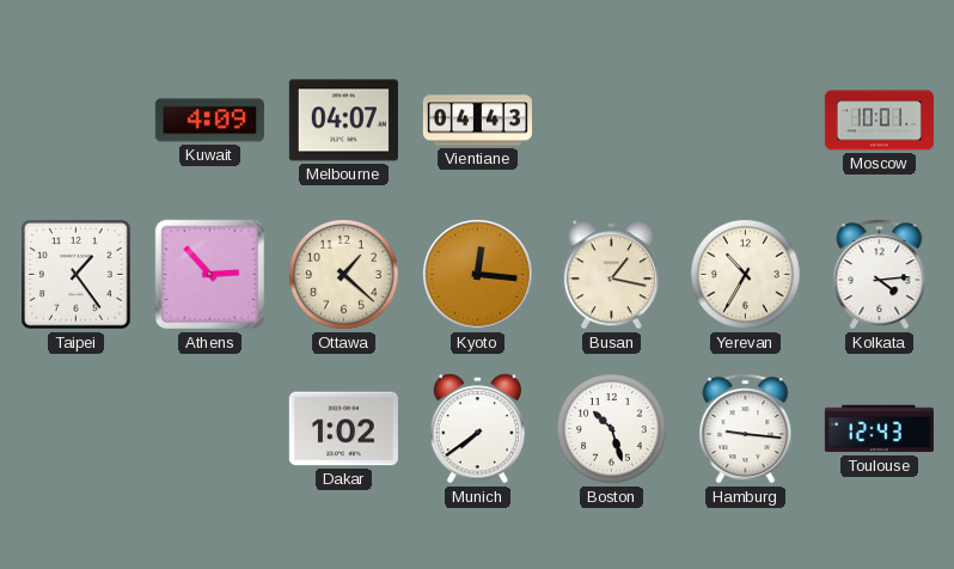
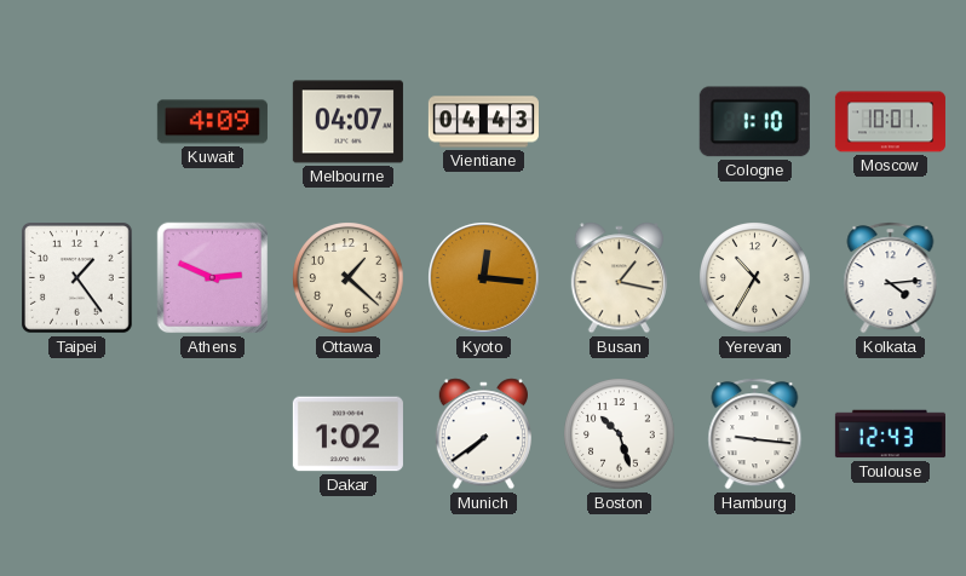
Cologne: none -> 1:10
Athens: 2:53 -> 2:49
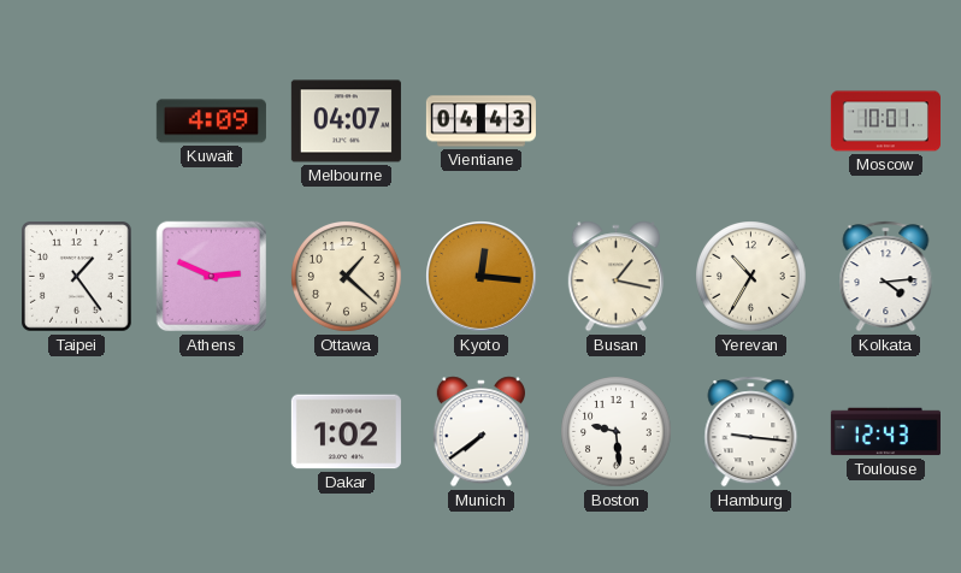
Cologne: 1:10 -> none
Boston: 10:27 -> 9:29
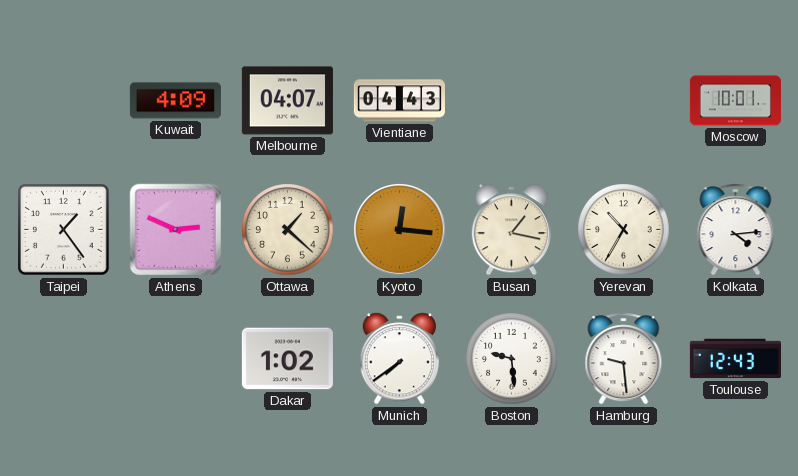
Hamburg: 9:16 -> 9:29
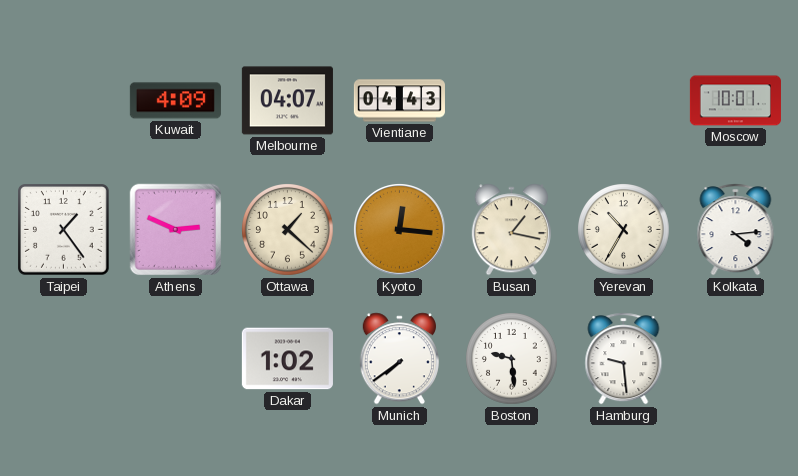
Toulouse: 12:43 -> none
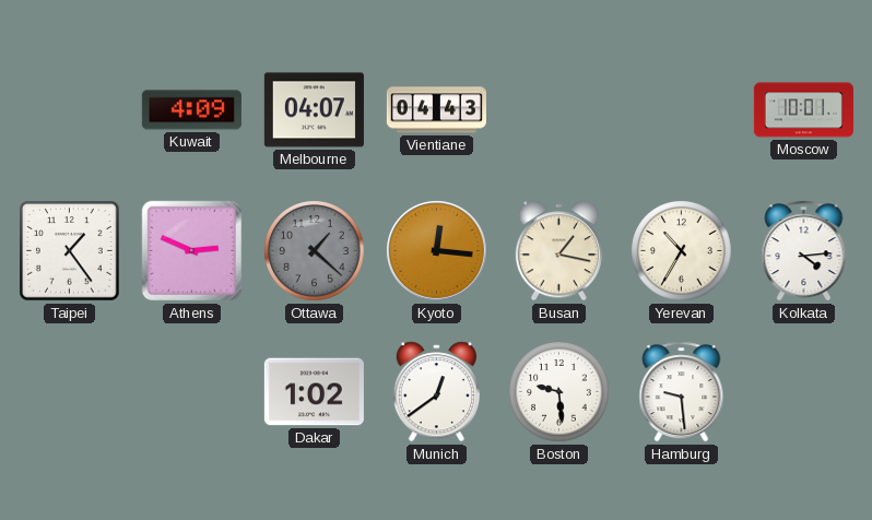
Ottawa dial: cream -> grey
Munich: 7:39 -> 12:39
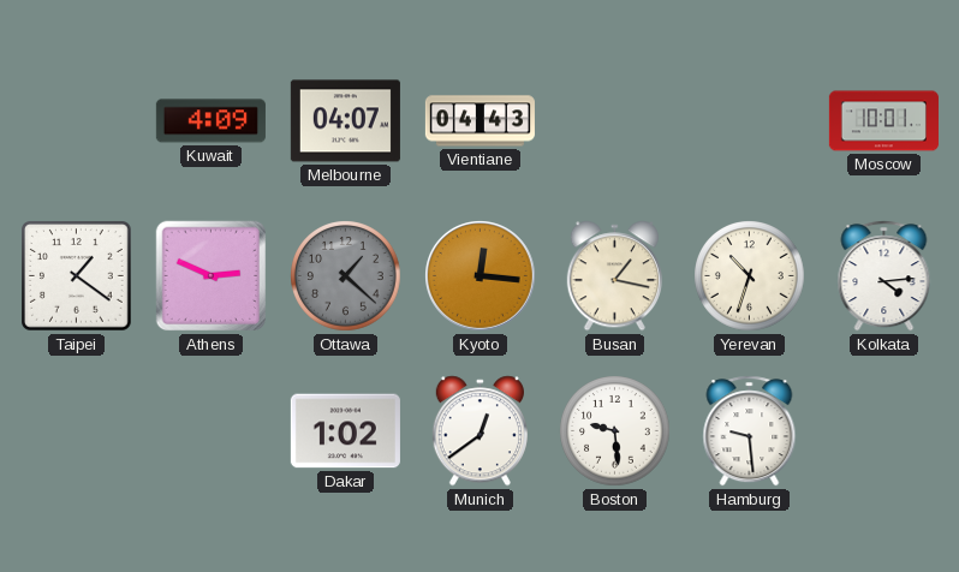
Taipei: 1:24 -> 1:21
Yerevan: 10:35 -> 10:33
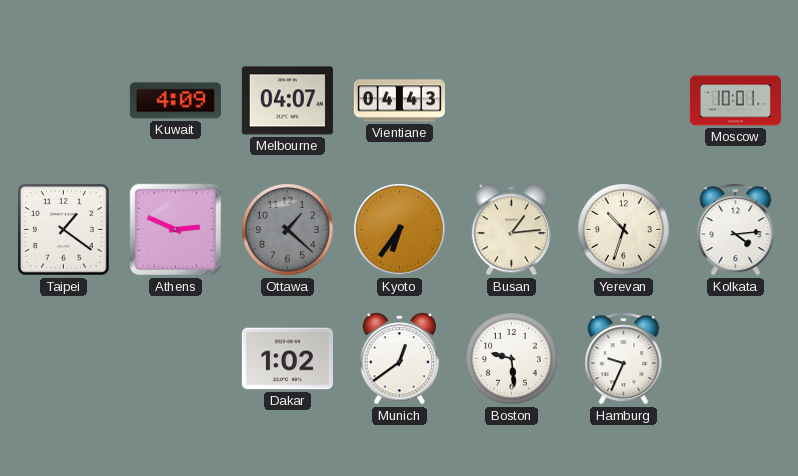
Kyoto: 12:16 -> 6:36
Busan: 1:17 -> 1:14
Hamburg: 9:29 -> 9:34
